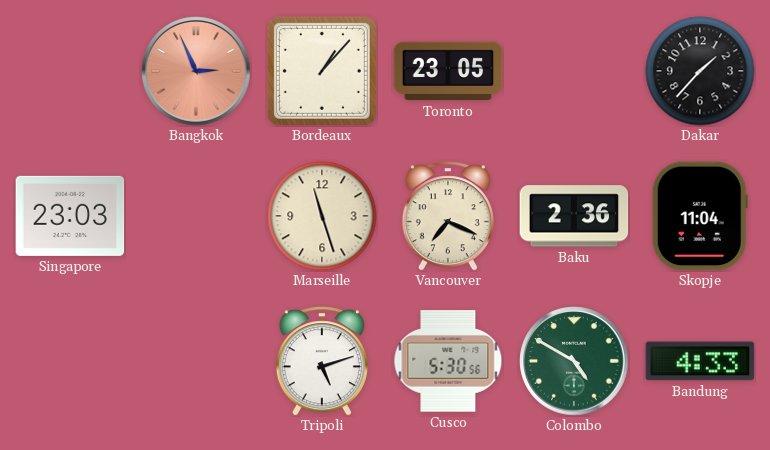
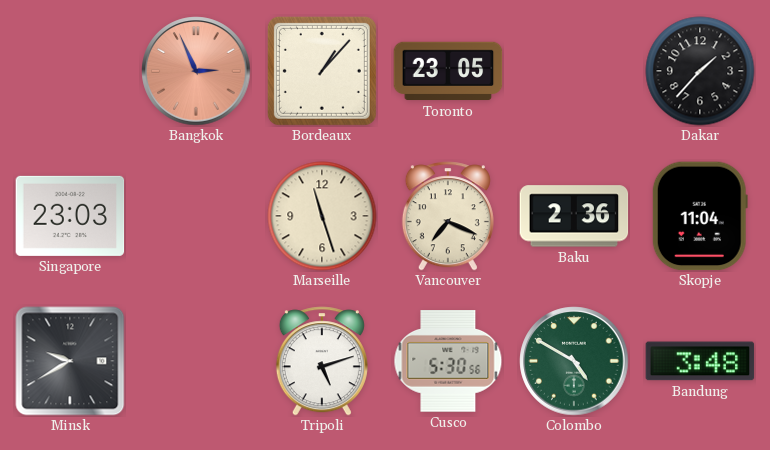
Minsk: none -> 9:40
Bandung: 4:33 -> 3:48
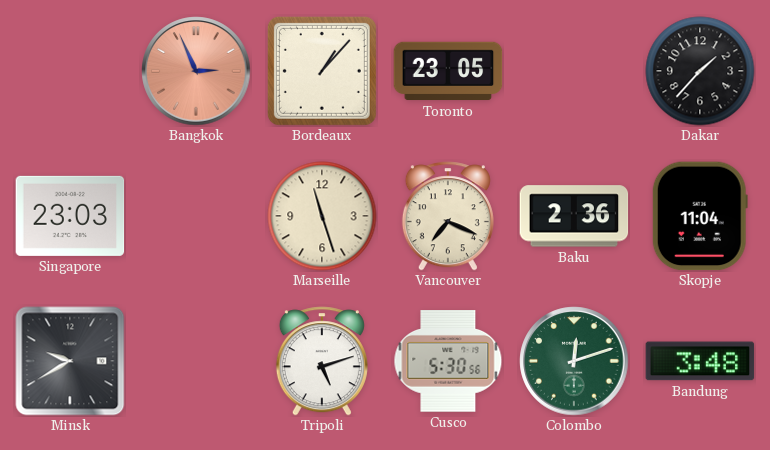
Colombo: 4:50 -> 12:12
